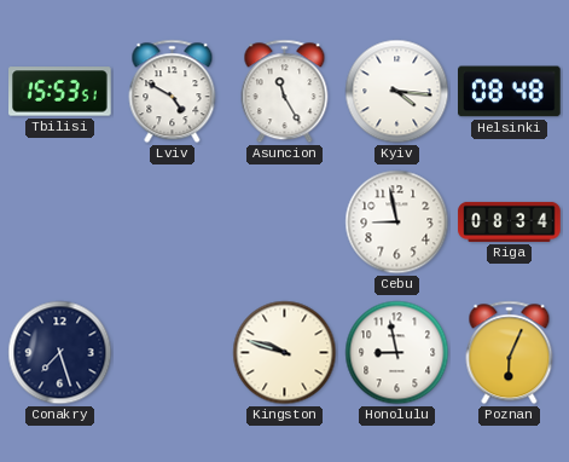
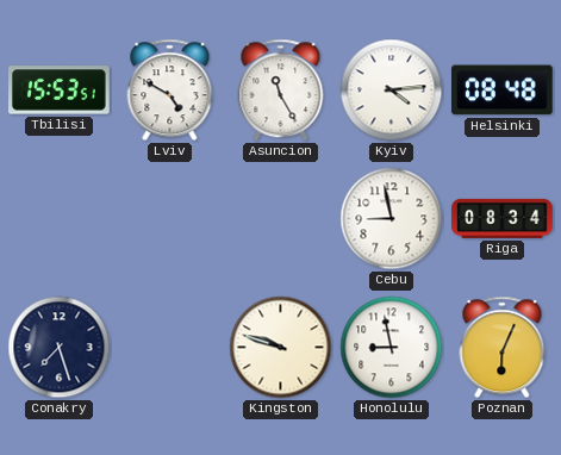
Kyiv: 4:16 -> 4:14
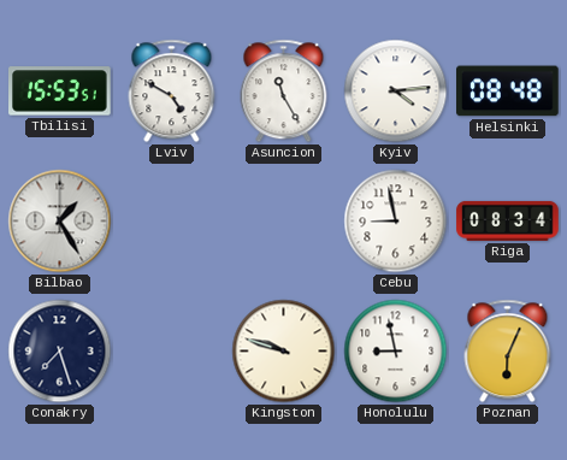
Bilbao: none -> 1:25
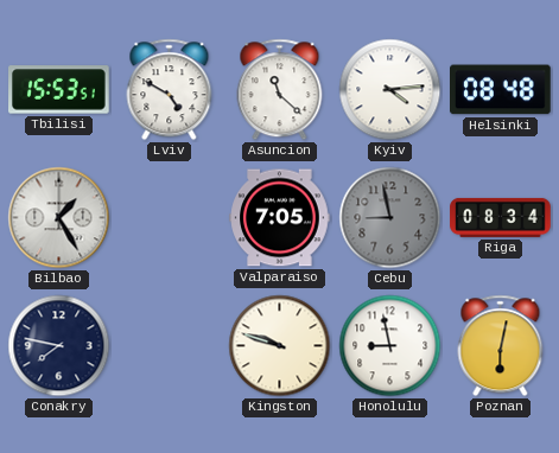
Asuncion: 11:25 -> 11:22
Valparaiso: none -> 7:05
Cebu dial: white -> grey
Conakry: 7:27 -> 7:47
Poznan: 6:04 -> 6:02
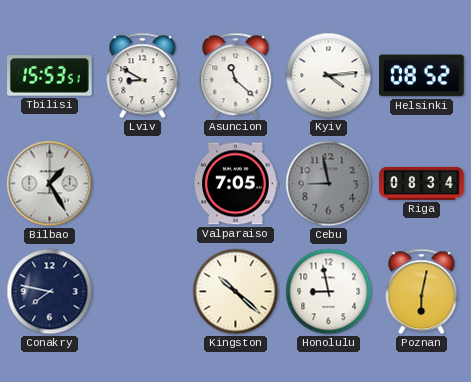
Lviv: 4:50 -> 8:50
Helsinki: 08:48 -> 08:52
Kingston: 9:48 -> 10:22
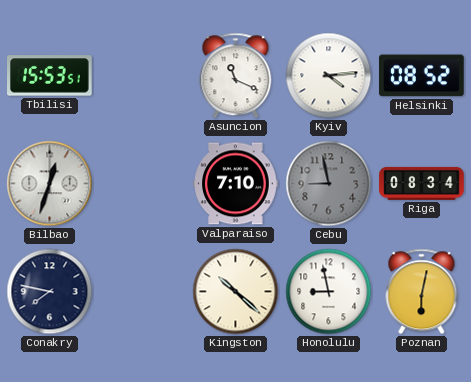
Lviv: 8:50 -> none
Asuncion: 11:22 -> 11:19
Bilbao: 1:25 -> 12:33
Valparaiso: 7:05 -> 7:10
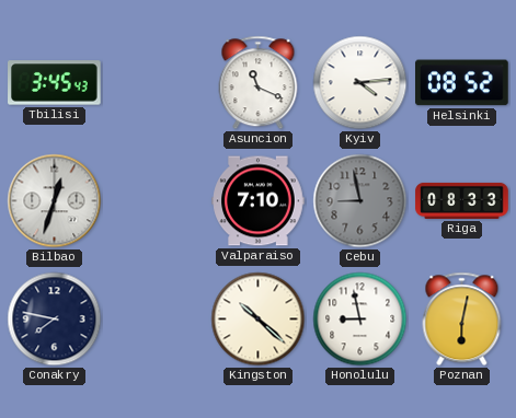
Tbilisi: 15:53 -> 3:45
Riga: 08:34 -> 08:33
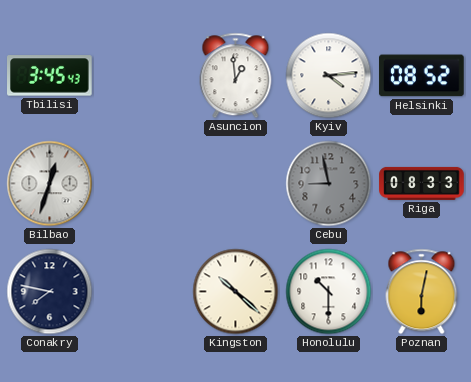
Asuncion: 11:19 -> 12:59
Valparaiso: 7:10 -> none
Honolulu: 8:58 -> 10:30
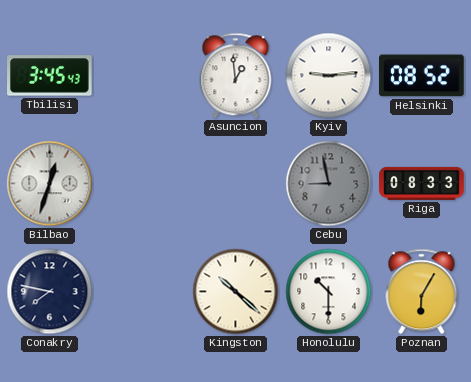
Kyiv: 4:14 -> 9:14
Poznan: 6:02 -> 6:05
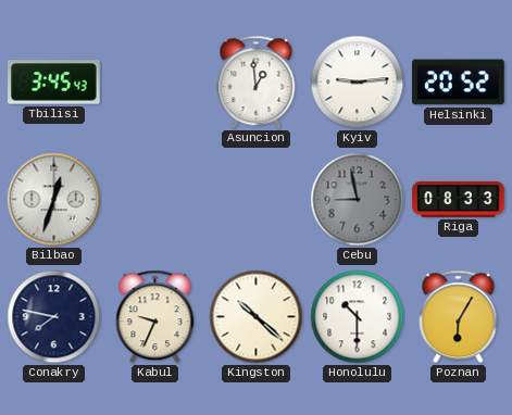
Helsinki: 08:52 -> 20:52
Kabul: none -> 9:34
